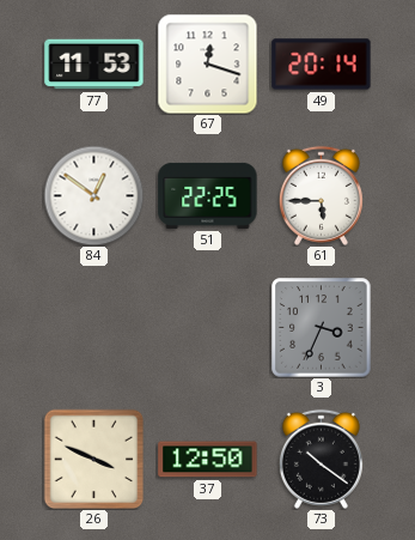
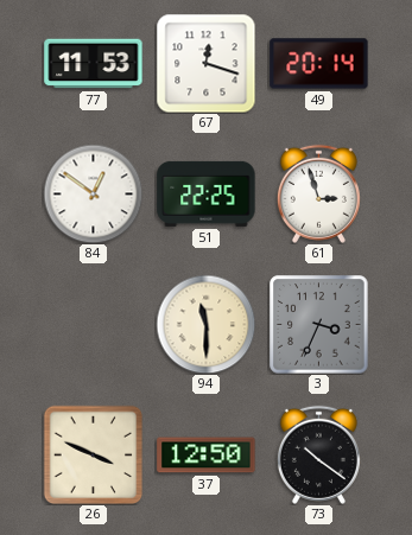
61: 5:45 -> 2:57
94: none -> 11:30
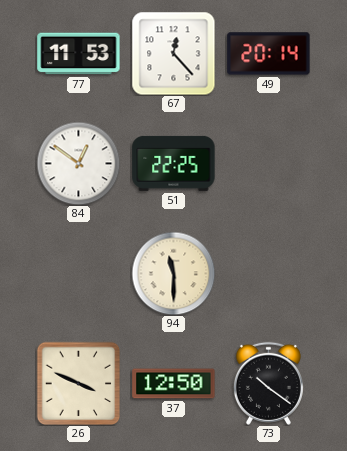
67: 12:18 -> 12:23
61: 2:57 -> none
3: 3:34 -> none
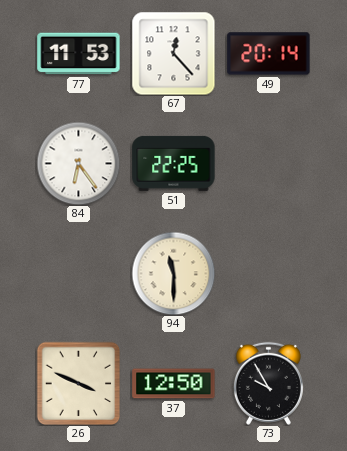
84: 12:51 -> 6:24
73: 10:21 -> 9:55
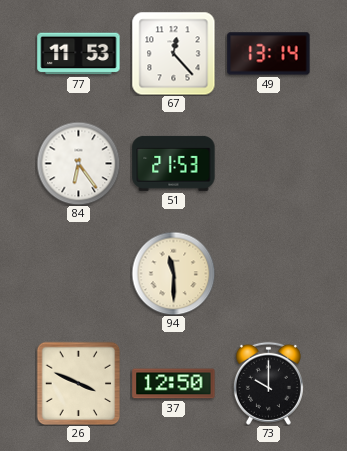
49: 20:14 -> 13:14
51: 22:25 -> 21:53
73: 9:55 -> 10:00
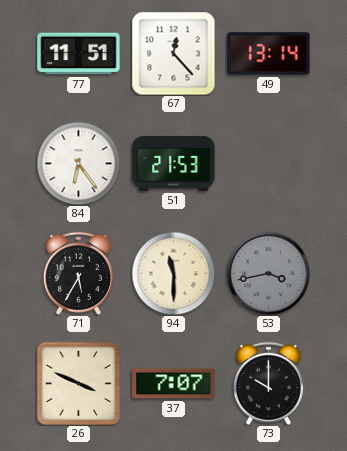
77: 11:53 -> 11:51
71: none -> 5:35
53: none -> 3:43
37: 12:50 -> 7:07
